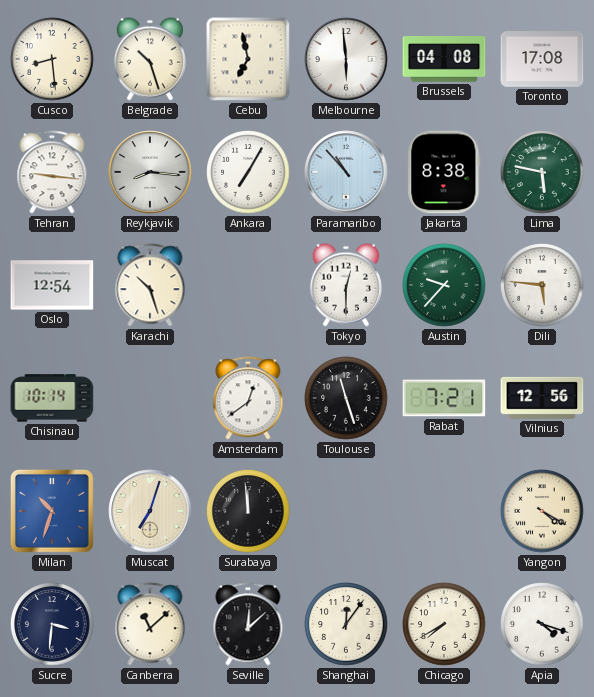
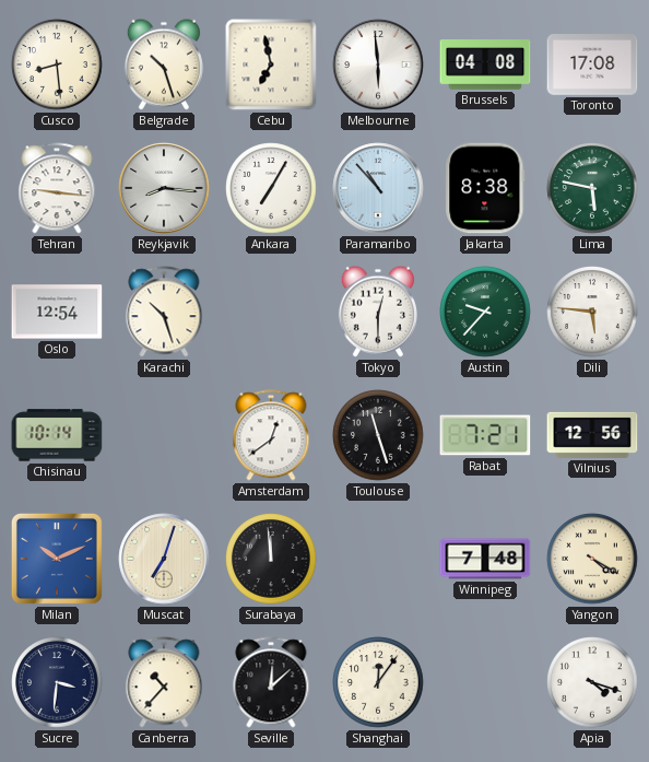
Milan: 10:33 -> 10:11
Winnipeg: none -> 7:48
Canberra: 11:08 -> 10:37
Chicago: 7:40 -> none
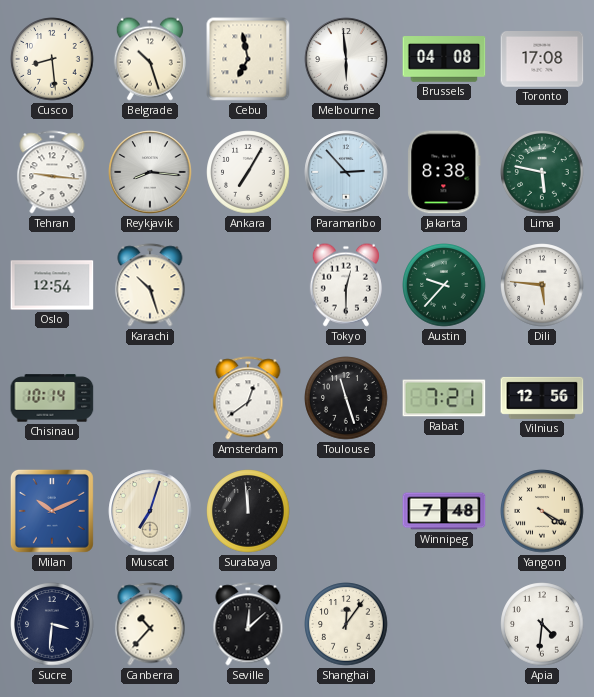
Paramaribo: 10:53 -> 2:53
Apia: 4:18 -> 4:31
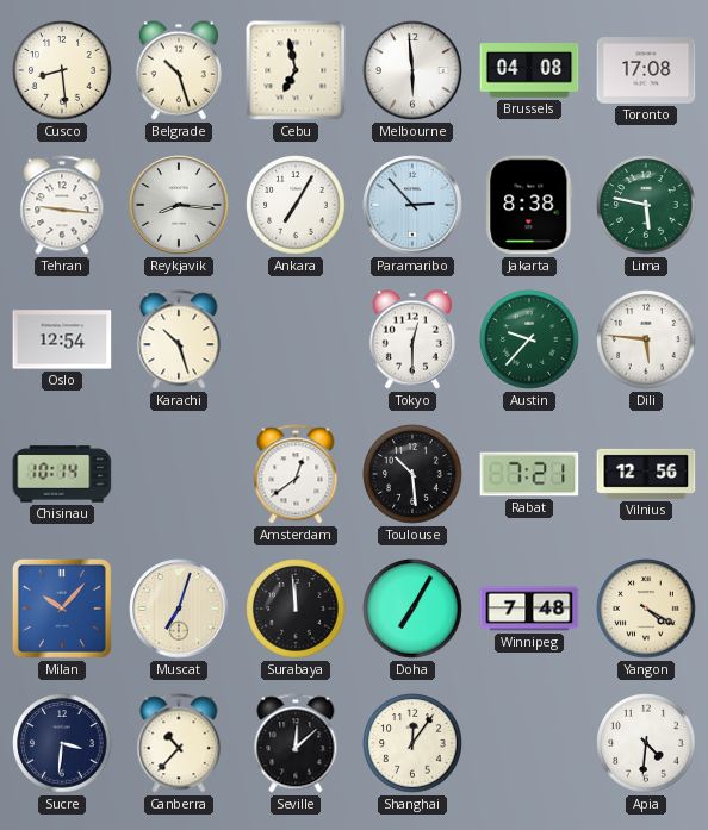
Toulouse: 11:27 -> 10:29
Milan: 10:11 -> 10:07
Doha: none -> 7:05
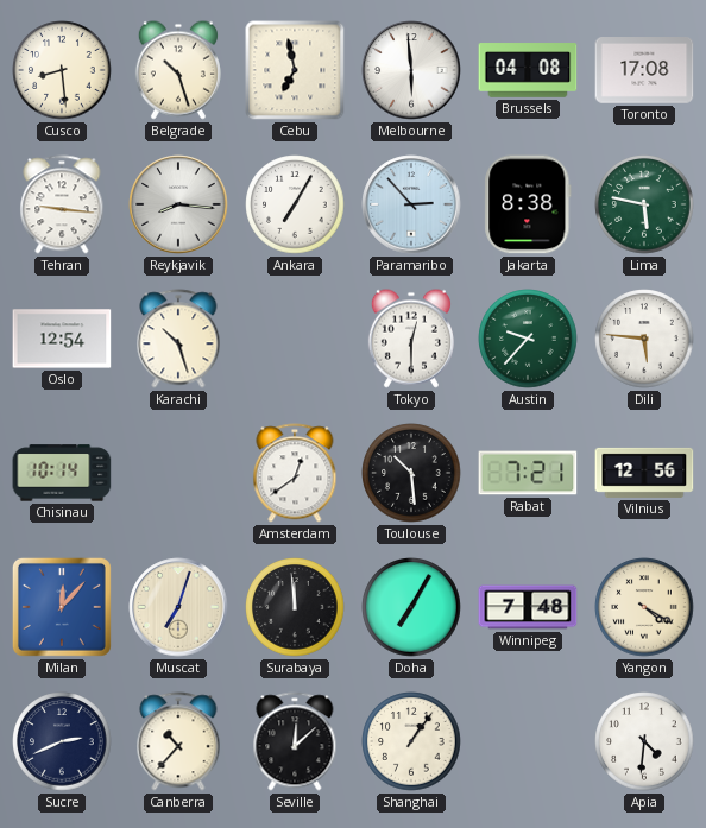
Milan: 10:07 -> 12:07
Sucre: 3:31 -> 2:41
Shanghai: 12:06 -> 1:06
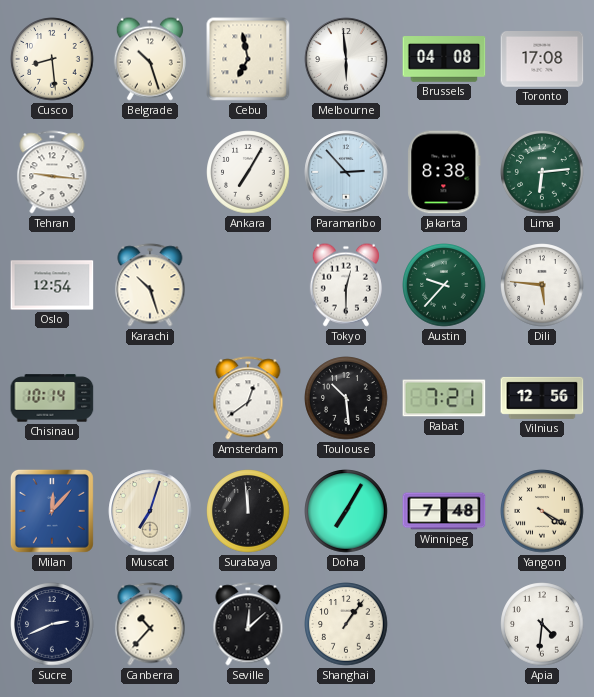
Reykjavik: 8:16 -> none
Lima: 5:47 -> 6:14
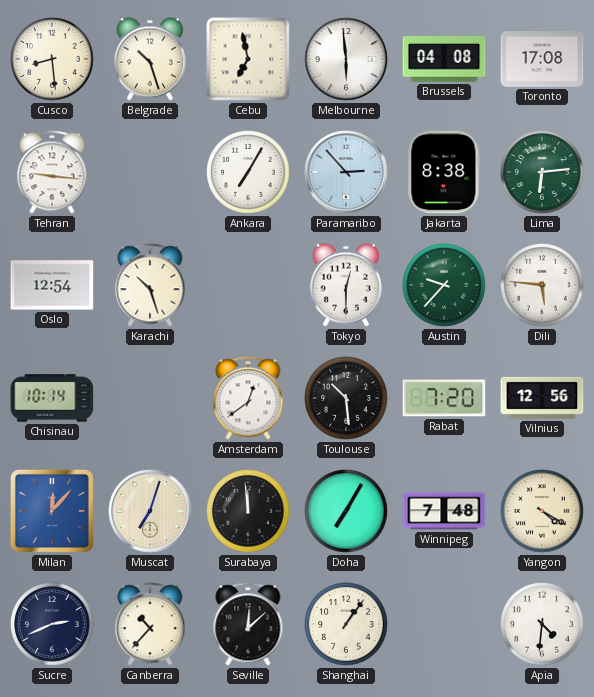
Rabat: 7:21 -> 7:20
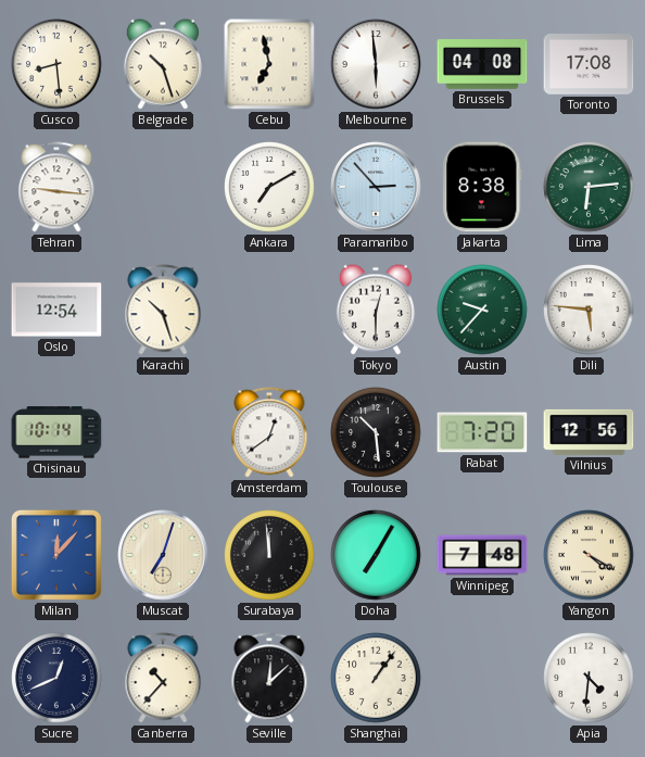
Ankara: 7:05 -> 7:10
Sucre: 2:41 -> 12:41
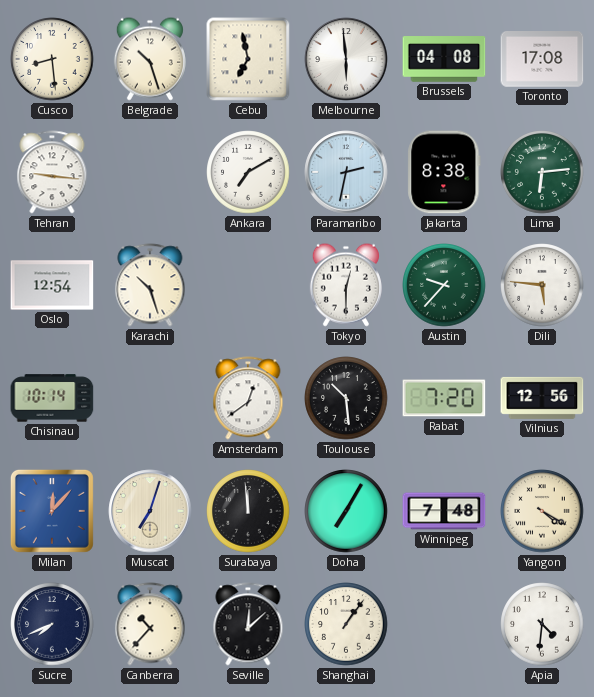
Paramaribo: 2:53 -> 2:32
Sucre: 12:41 -> 7:41
